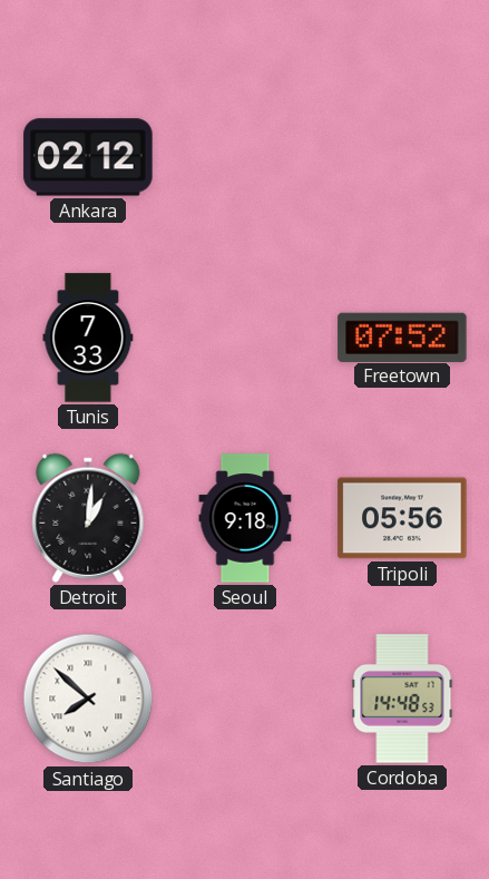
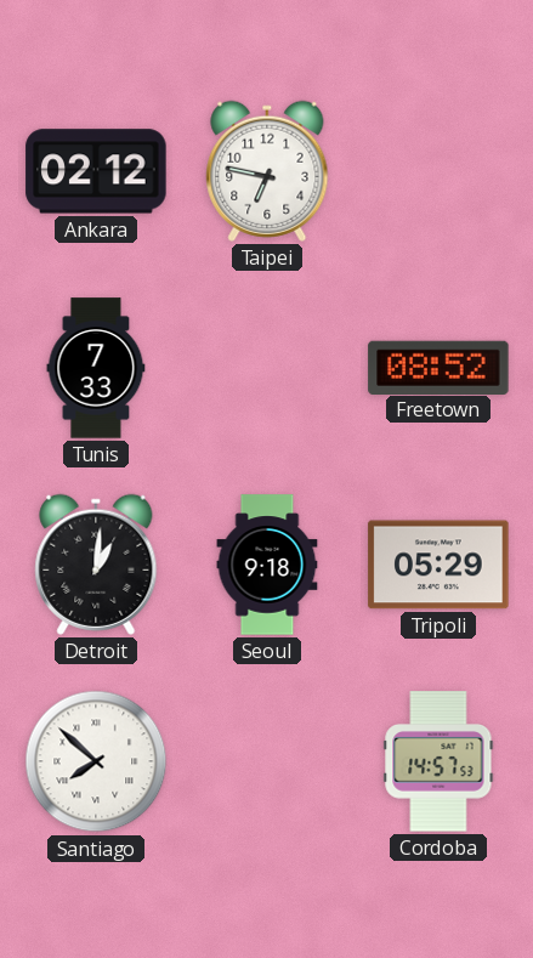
Taipei: none -> 6:47
Freetown: 07:52 -> 08:52
Tripoli: 05:56 -> 05:29
Cordoba: 14:48 -> 14:57
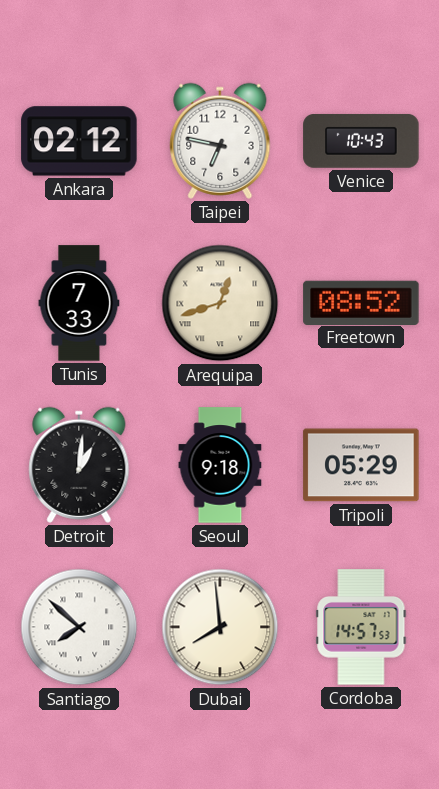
Venice: none -> 10:43
Arequipa: none -> 12:42
Dubai: none -> 7:59
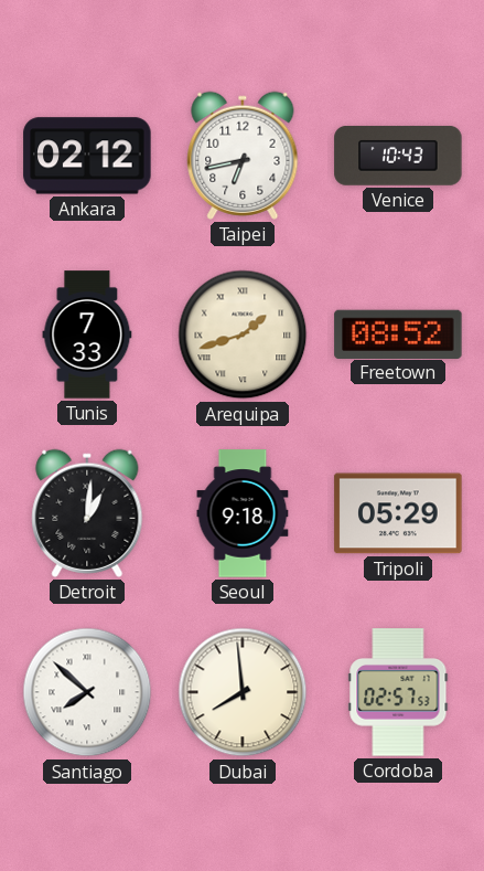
Taipei: 6:47 -> 6:43
Arequipa: 12:42 -> 1:42
Cordoba: 14:57 -> 02:57
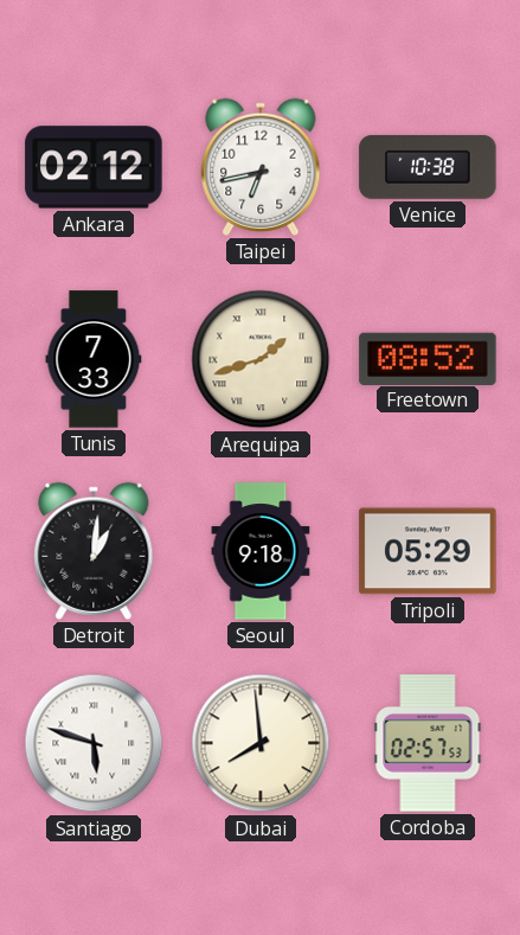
Venice: 10:43 -> 10:38
Santiago: 7:52 -> 5:48
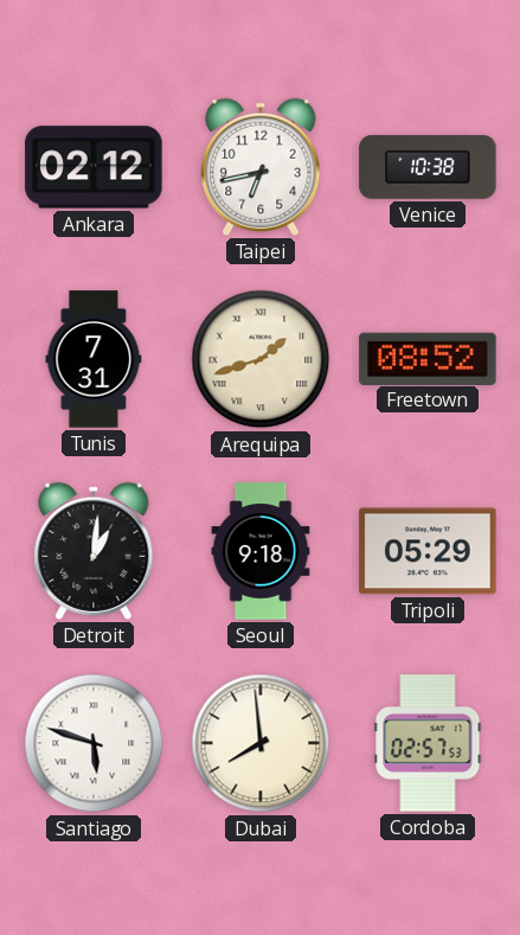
Tunis: 7:33 -> 7:31
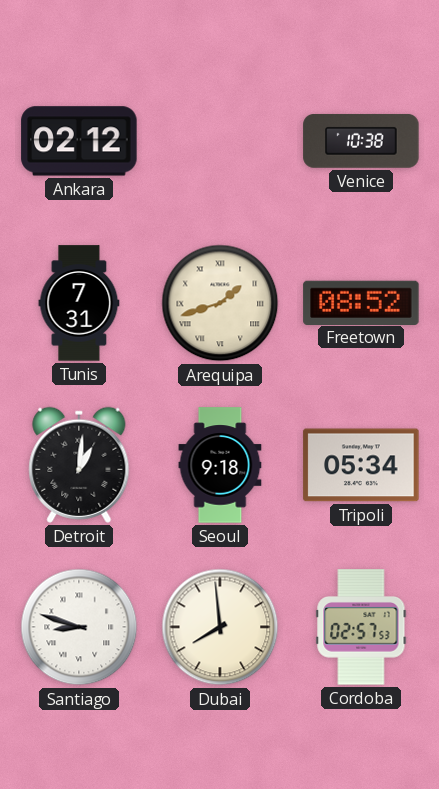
Taipei: 6:43 -> none
Tripoli: 05:29 -> 05:34
Santiago: 5:48 -> 8:48
